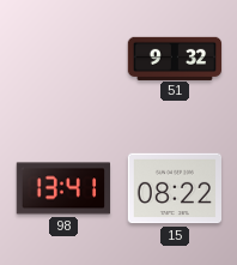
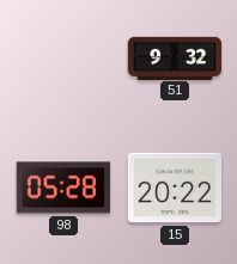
98: 13:41 -> 05:28
15: 08:22 -> 20:22
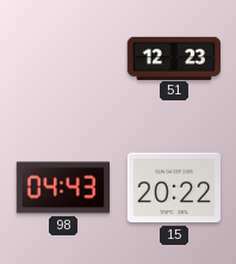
51: 9:32 -> 12:23
98: 05:28 -> 04:43
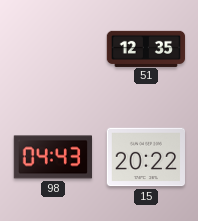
51: 12:23 -> 12:35
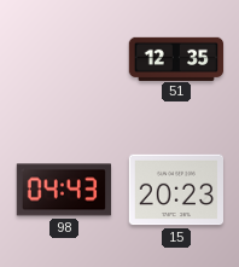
15: 20:22 -> 20:23
